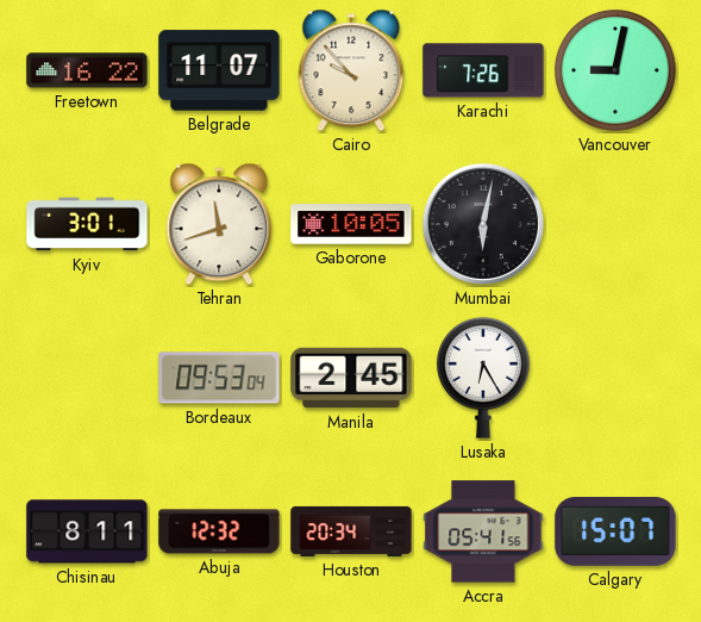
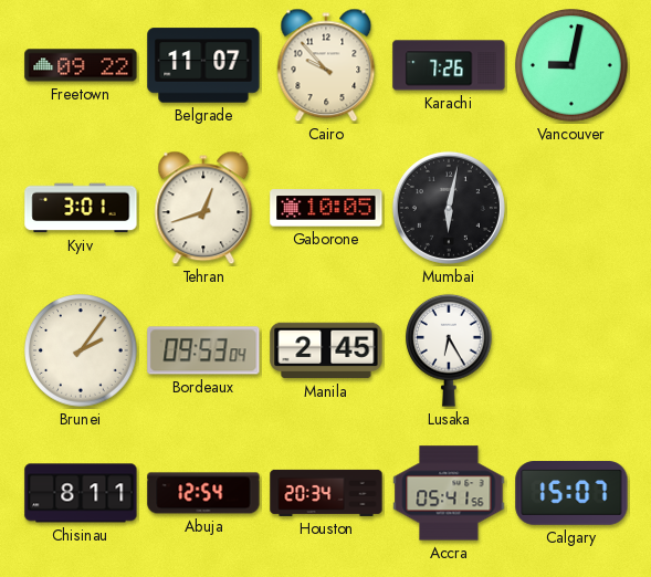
Freetown: 16:22 -> 09:22
Tehran: 11:42 -> 12:42
Brunei: none -> 2:06
Abuja: 12:32 -> 12:54
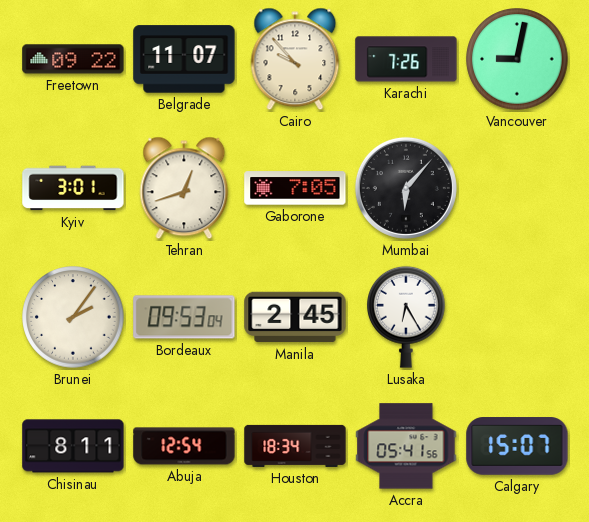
Gaborone: 10:05 -> 7:05
Mumbai: 6:02 -> 6:07
Houston: 20:34 -> 18:34
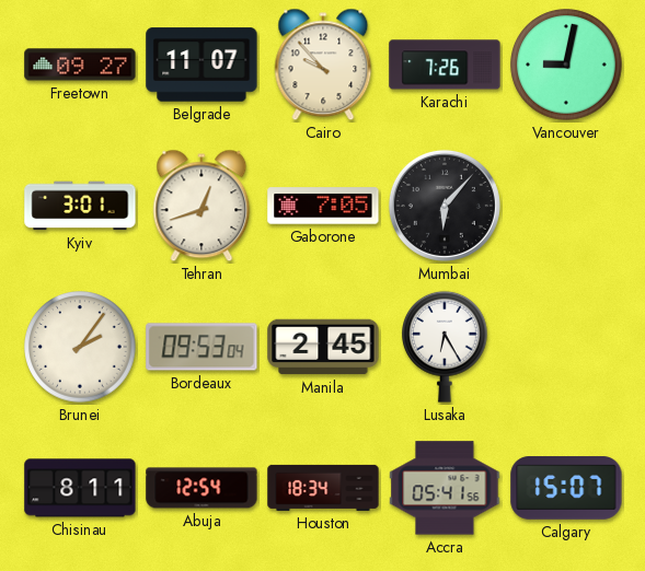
Freetown: 09:22 -> 09:27
